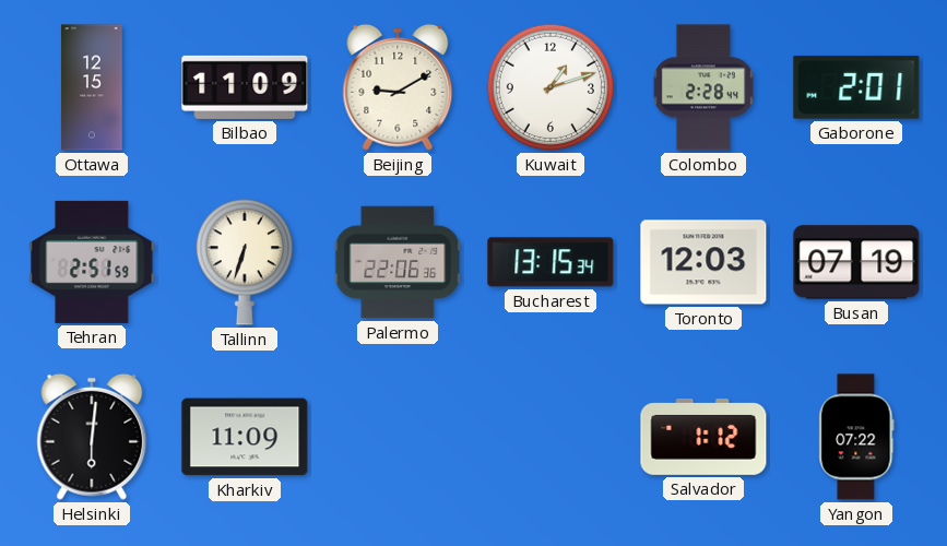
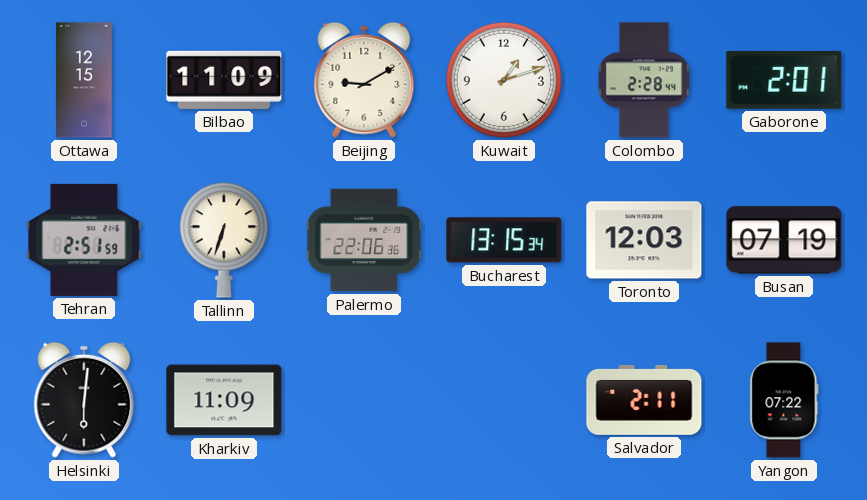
Salvador: 1:12 -> 2:11
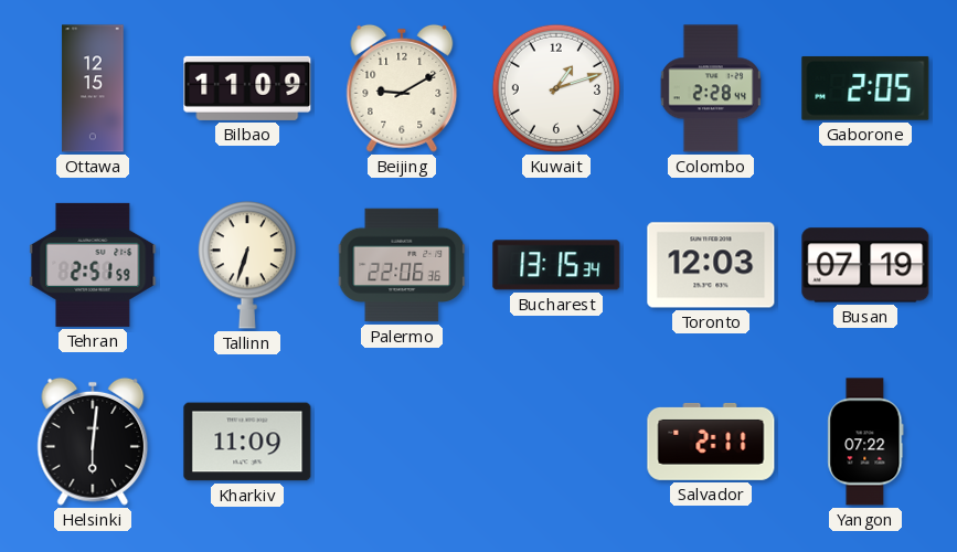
Gaborone: 2:01 -> 2:05
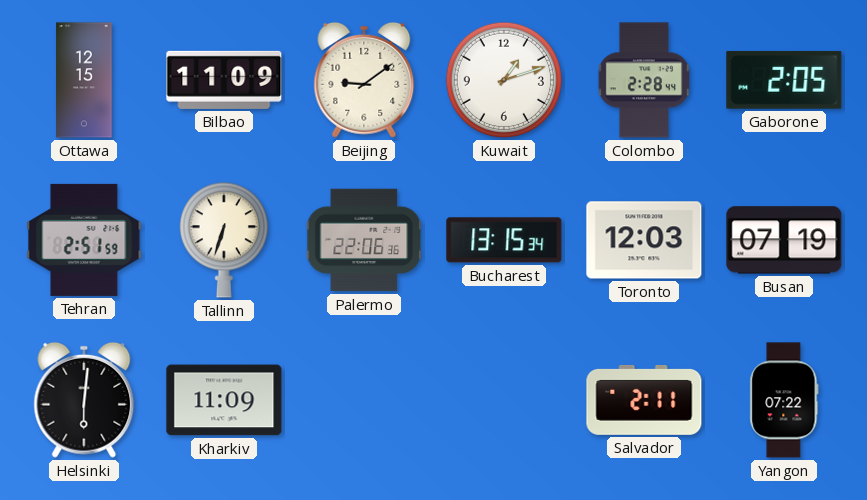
Beijing: 9:10 -> 9:09
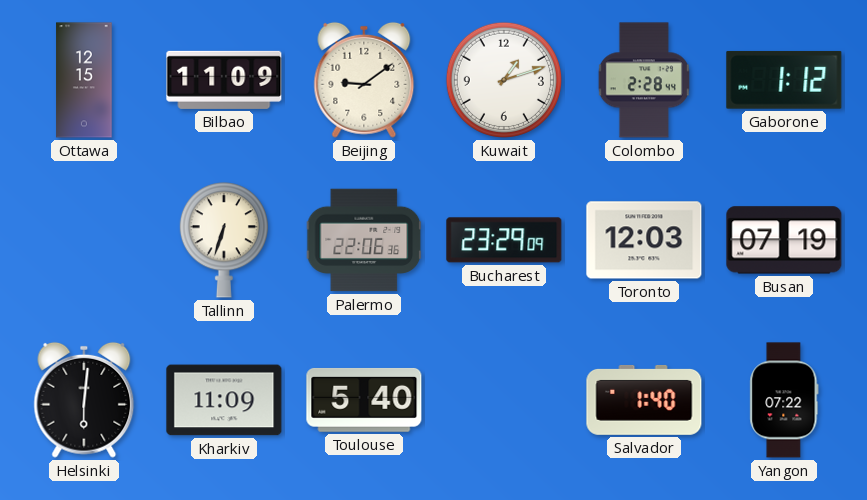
Gaborone: 2:05 -> 1:12
Tehran: 2:51 -> none
Bucharest: 13:15 -> 23:29
Toulouse: none -> 5:40
Salvador: 2:11 -> 1:40
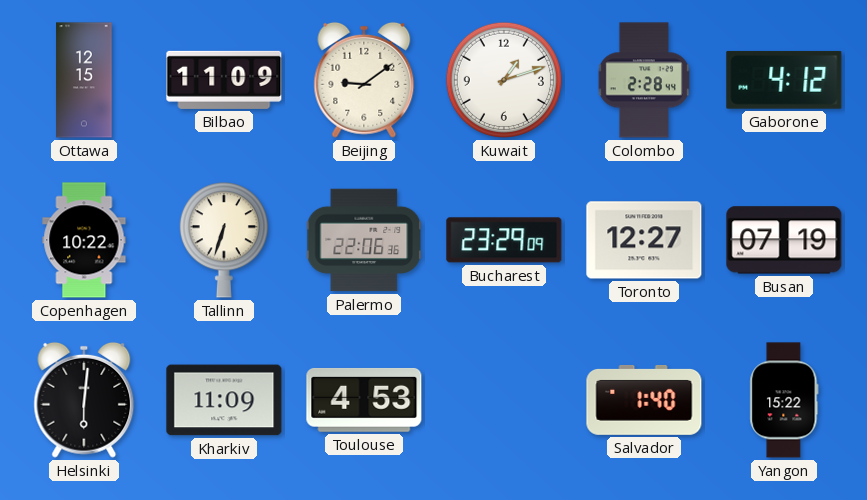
Gaborone: 1:12 -> 4:12
Copenhagen: none -> 10:22
Toronto: 12:03 -> 12:27
Toulouse: 5:40 -> 4:53
Yangon: 07:22 -> 15:22
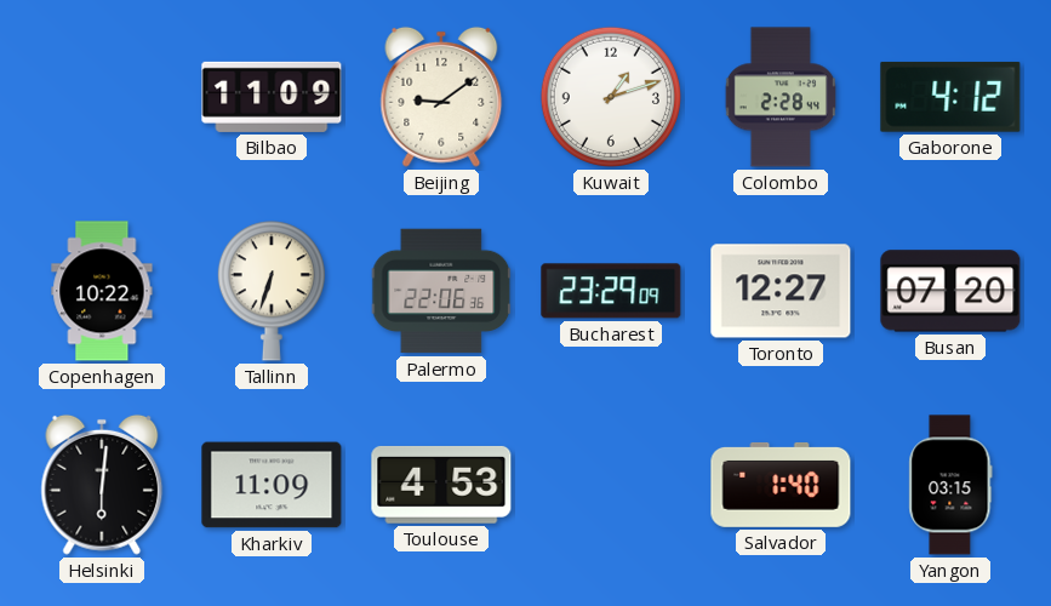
Ottawa: 12:15 -> none
Busan: 07:19 -> 07:20
Yangon: 15:22 -> 03:15
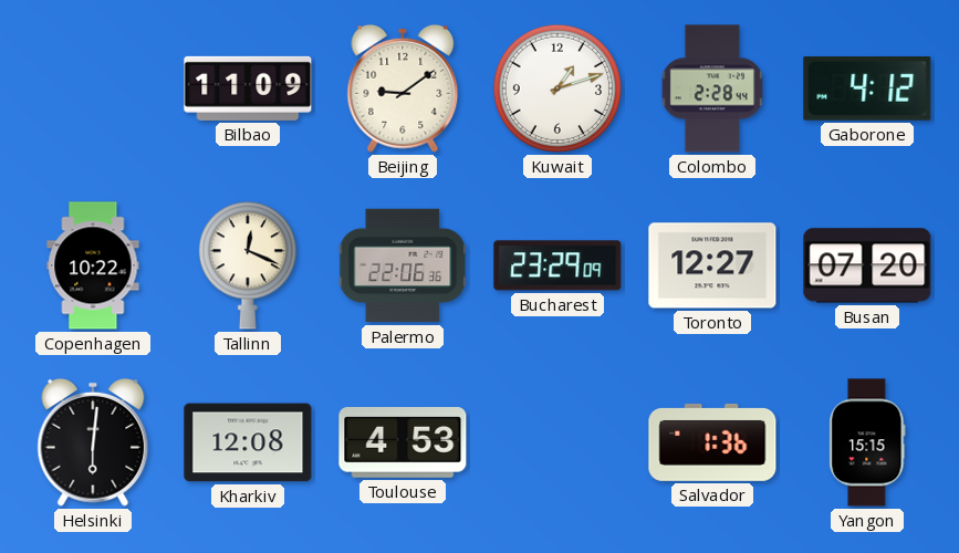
Tallinn: 6:33 -> 12:19
Kharkiv: 11:09 -> 12:08
Salvador: 1:40 -> 1:36
Yangon: 03:15 -> 15:15
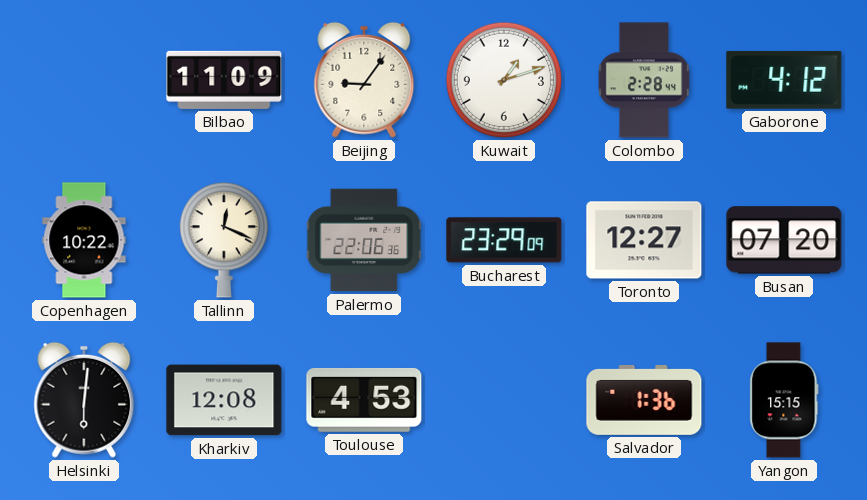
Beijing: 9:09 -> 9:06
